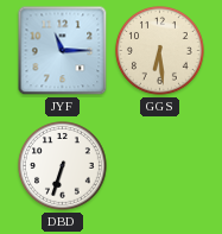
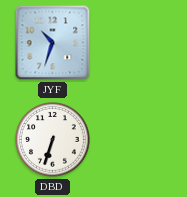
JYF: 11:15 -> 10:33
GGS: 6:29 -> none
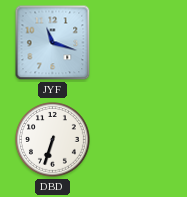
JYF: 10:33 -> 11:18
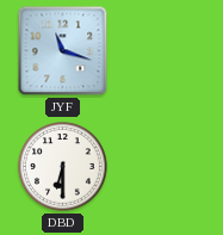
DBD: 6:33 -> 6:30
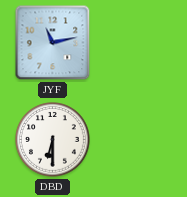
JYF: 11:18 -> 11:13
